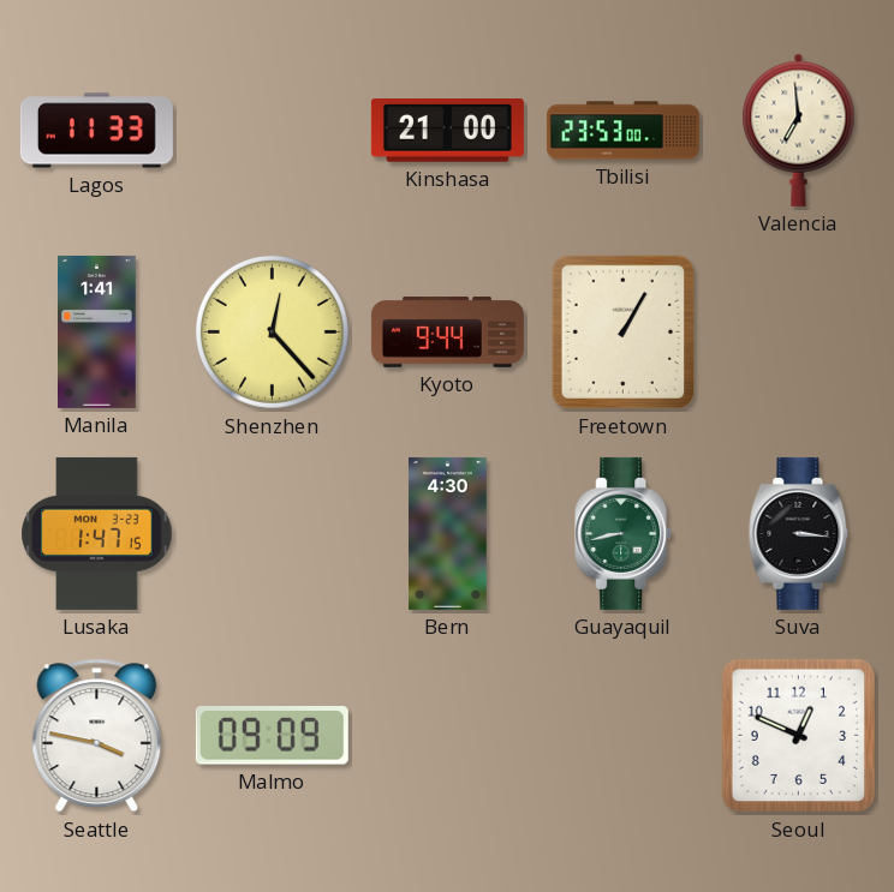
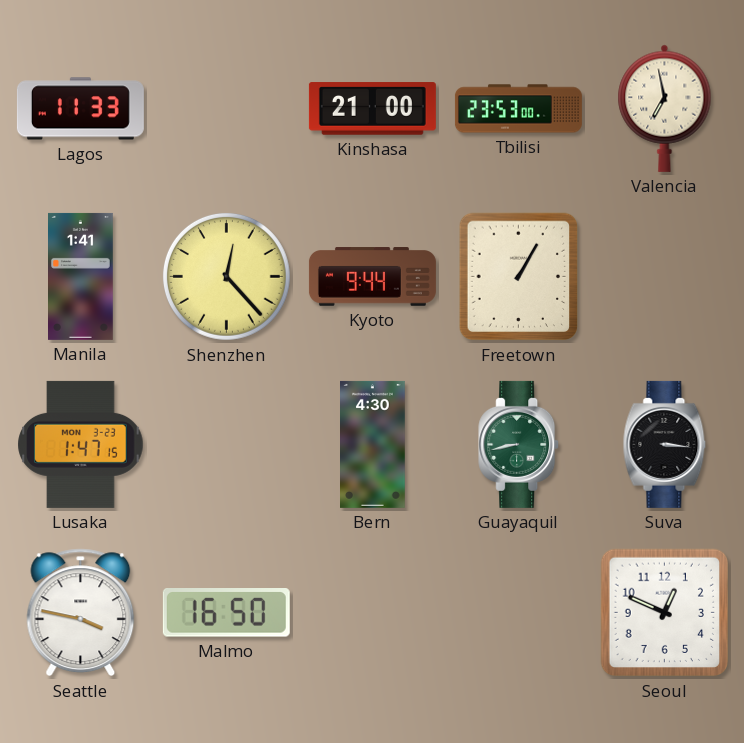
Valencia: 6:59 -> 6:58
Malmo: 09:09 -> 16:50
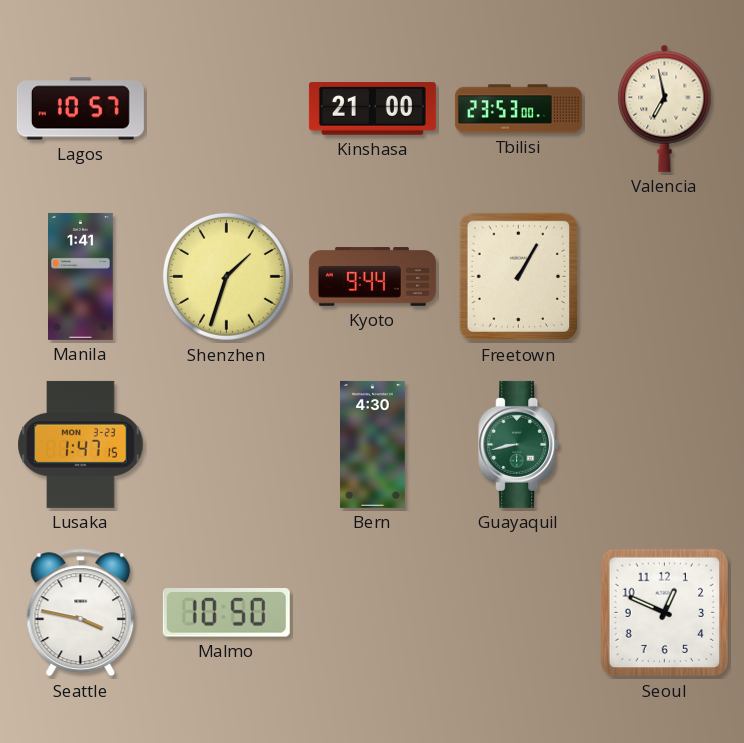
Lagos: 11:33 -> 10:57
Shenzhen: 12:23 -> 1:33
Suva: 3:16 -> none
Malmo: 16:50 -> 10:50
